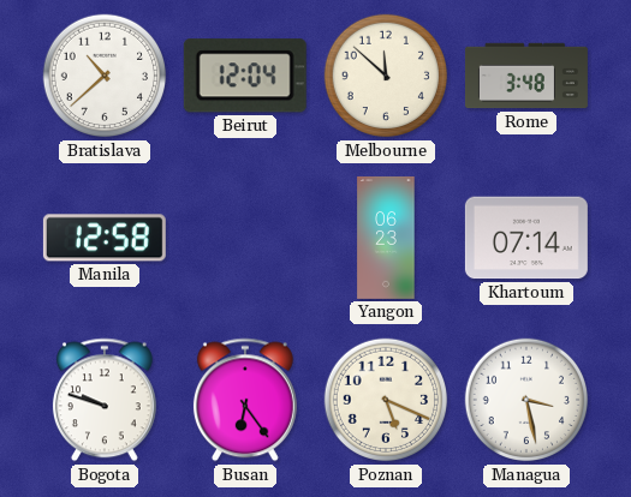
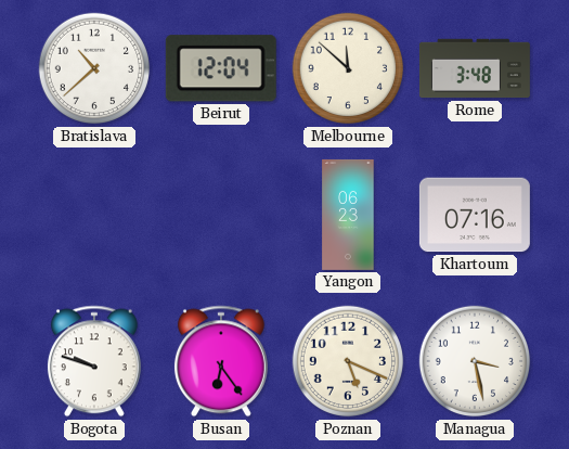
Manila: 12:58 -> none
Khartoum: 07:14 -> 07:16
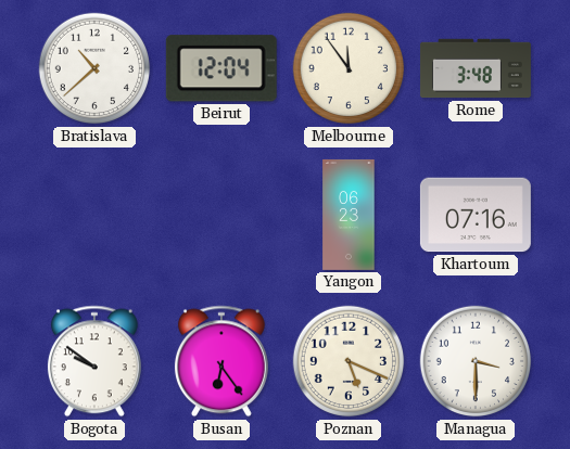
Melbourne: 11:52 -> 11:54
Bogota: 9:48 -> 9:51
Managua: 3:28 -> 3:30
